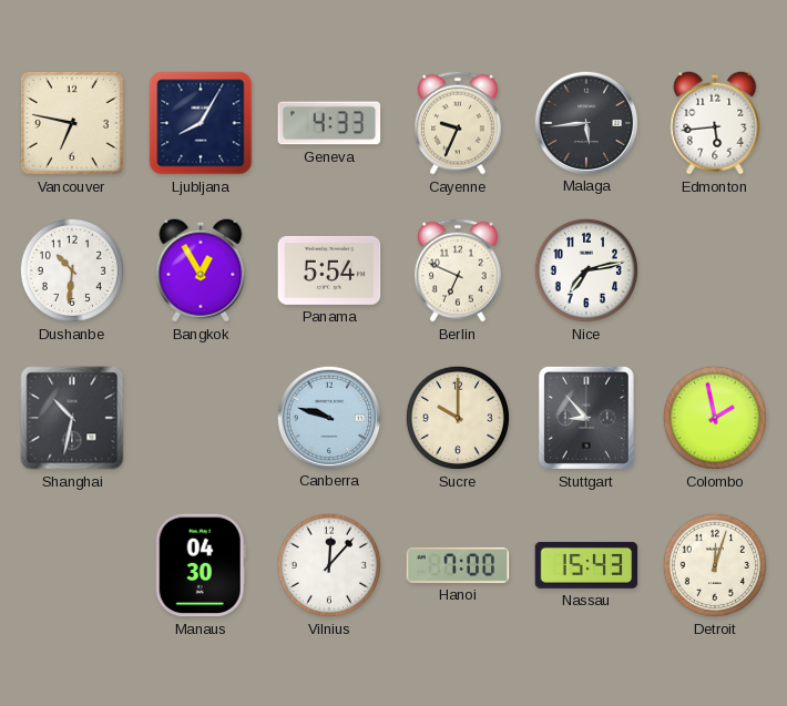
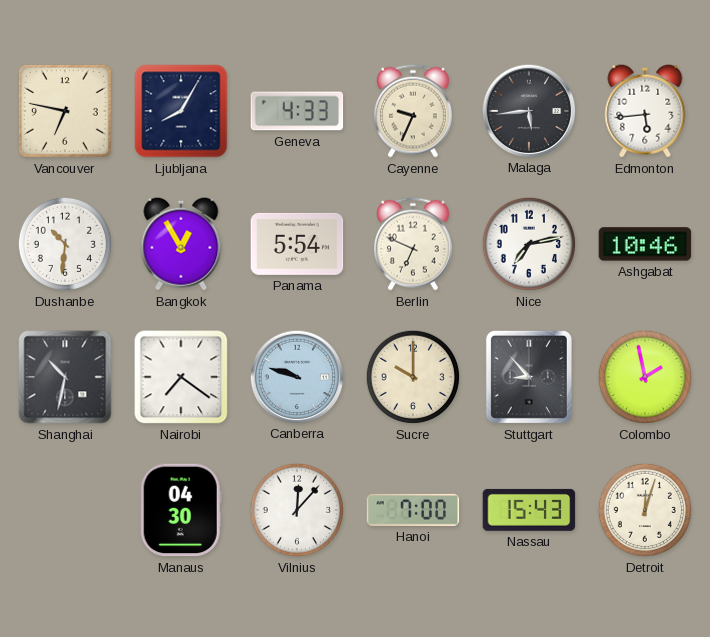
Ashgabat: none -> 10:46
Nairobi: none -> 7:21
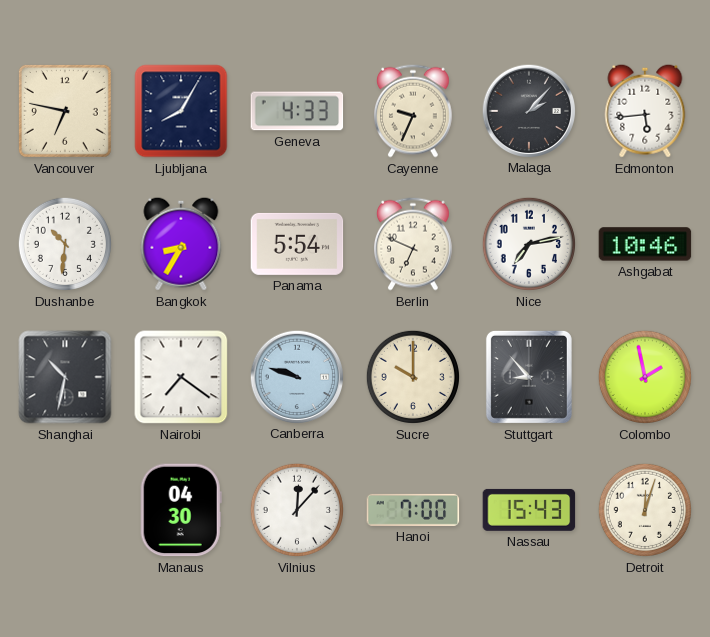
Malaga: 5:44 -> 2:07
Bangkok: 12:55 -> 8:35
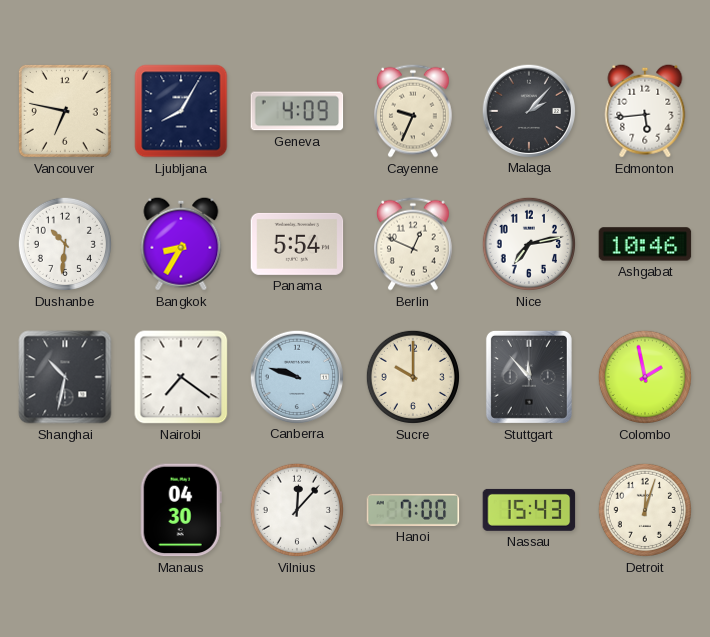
Geneva: 4:33 -> 4:09
Berlin: 6:49 -> 12:49
Stuttgart: 8:53 -> 11:53
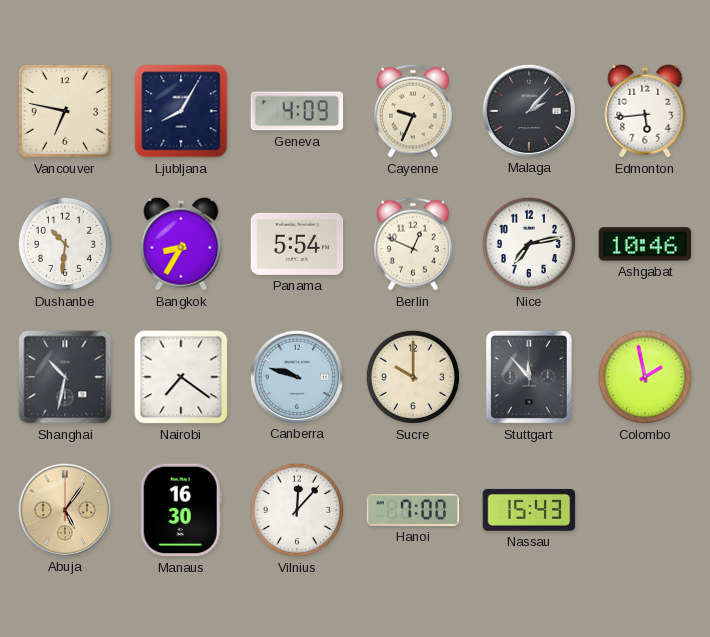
Abuja: none -> 5:06
Manaus: 04:30 -> 16:30
Detroit: 12:03 -> none
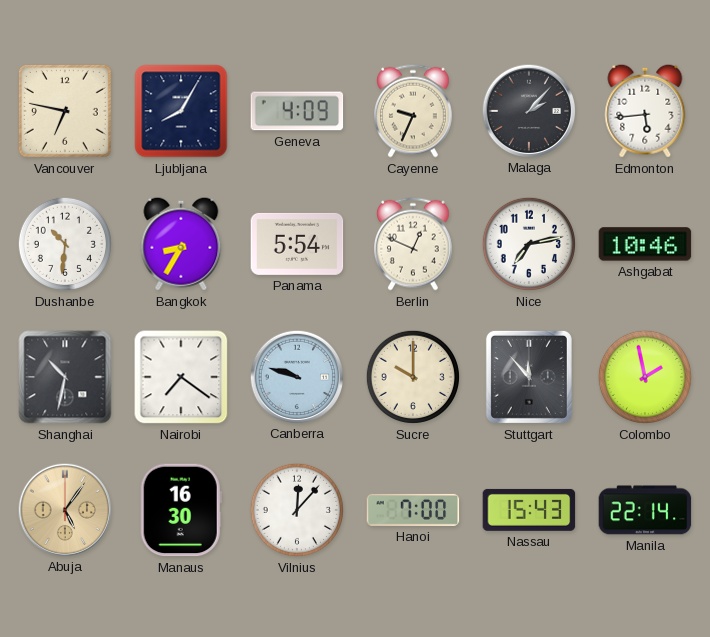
Manila: none -> 22:14
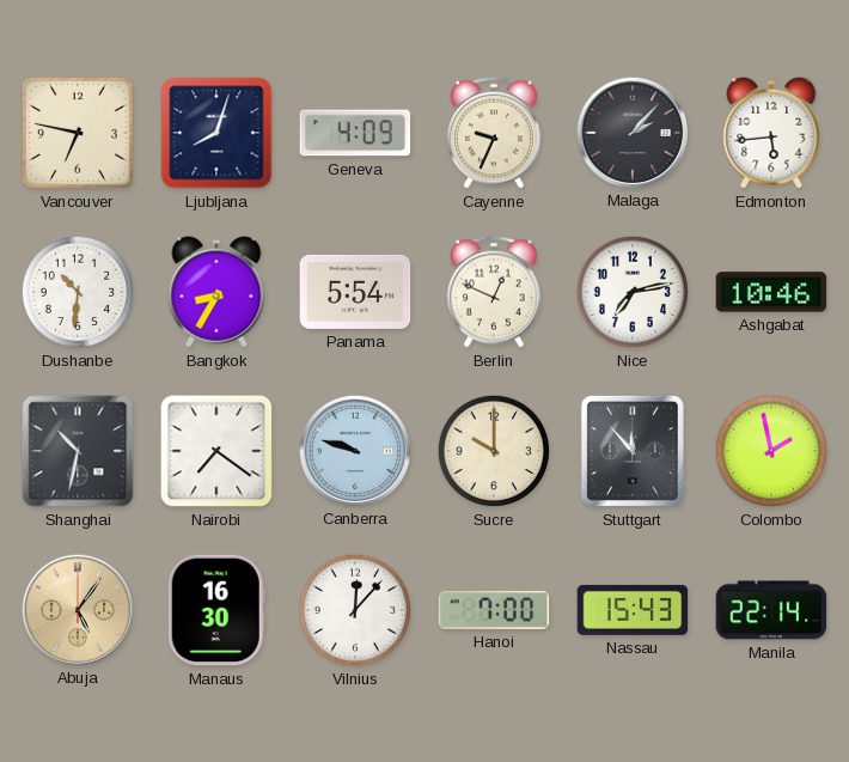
Ljubljana: 8:05 -> 8:03
